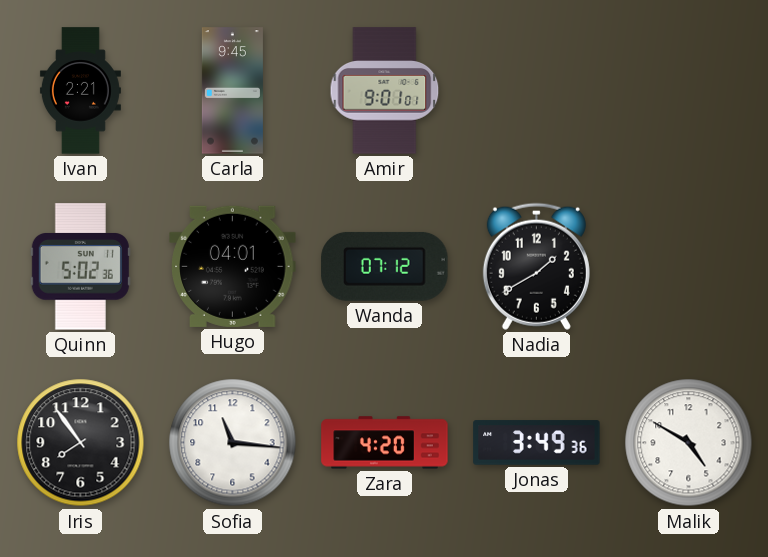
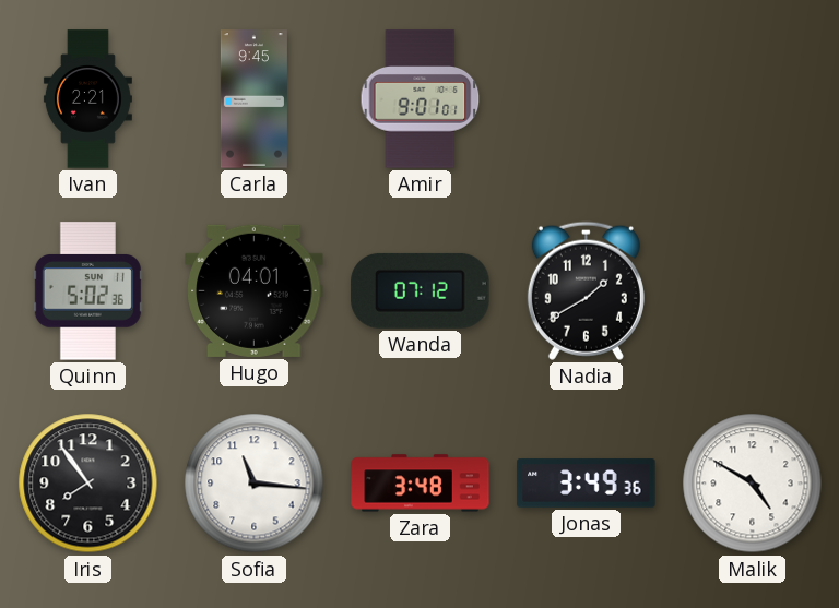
Zara: 4:20 -> 3:48
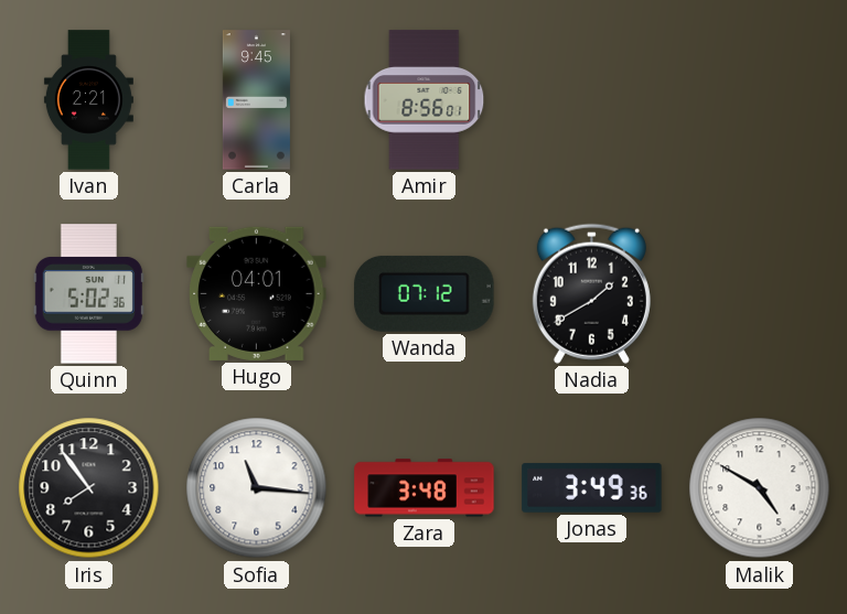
Amir: 9:01 -> 8:56
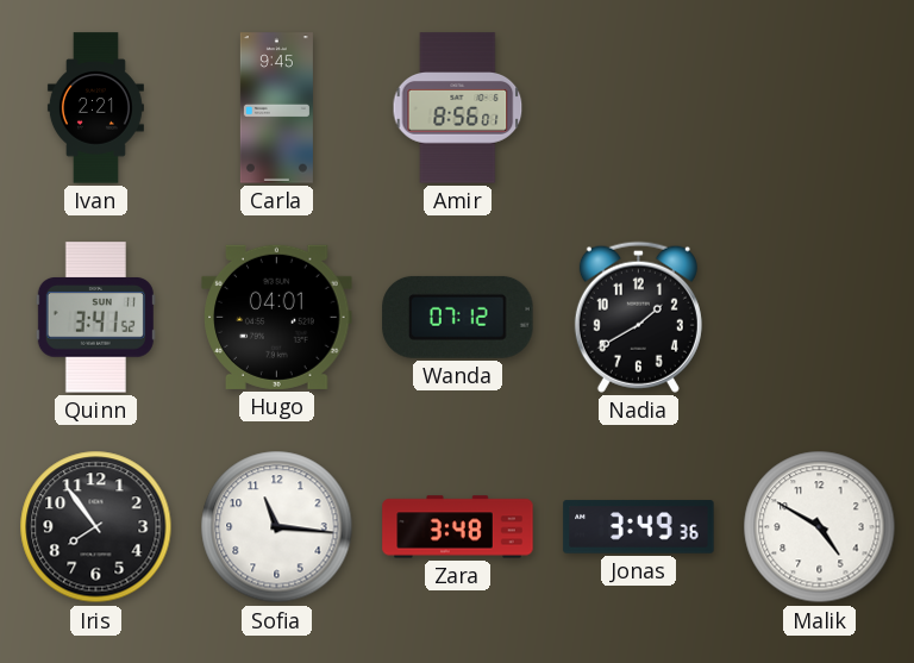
Quinn: 5:02 -> 3:41
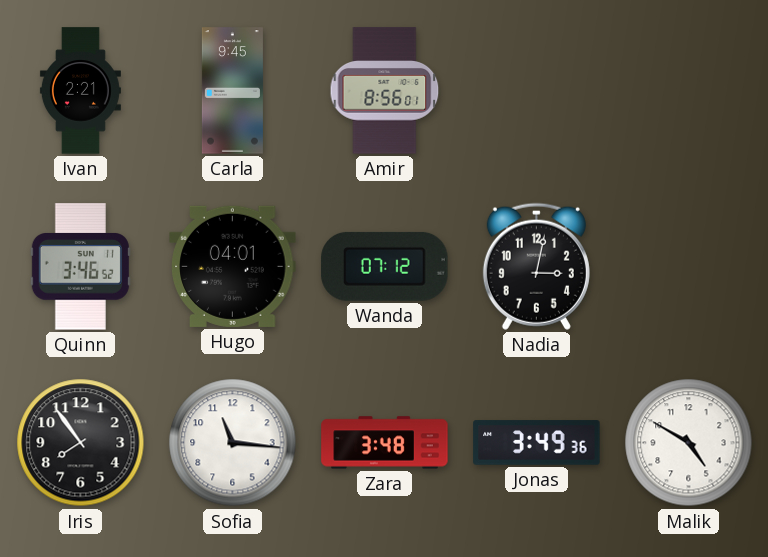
Quinn: 3:41 -> 3:46
Nadia: 1:40 -> 3:02
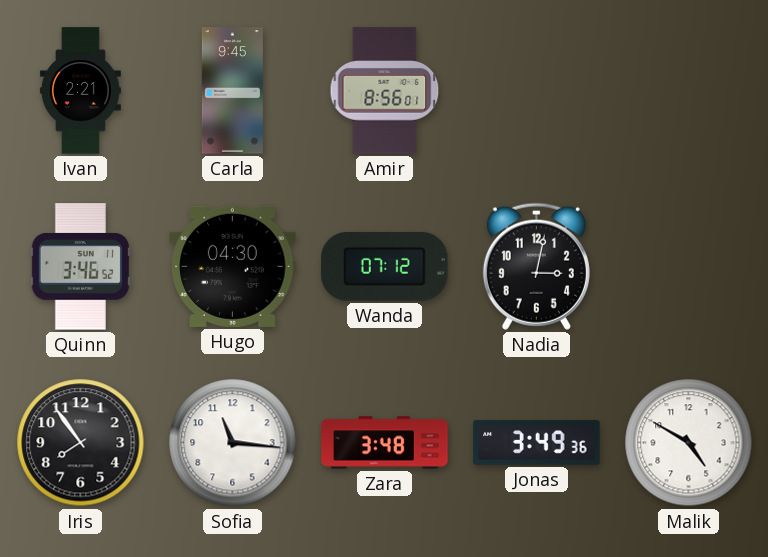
Hugo: 04:01 -> 04:30
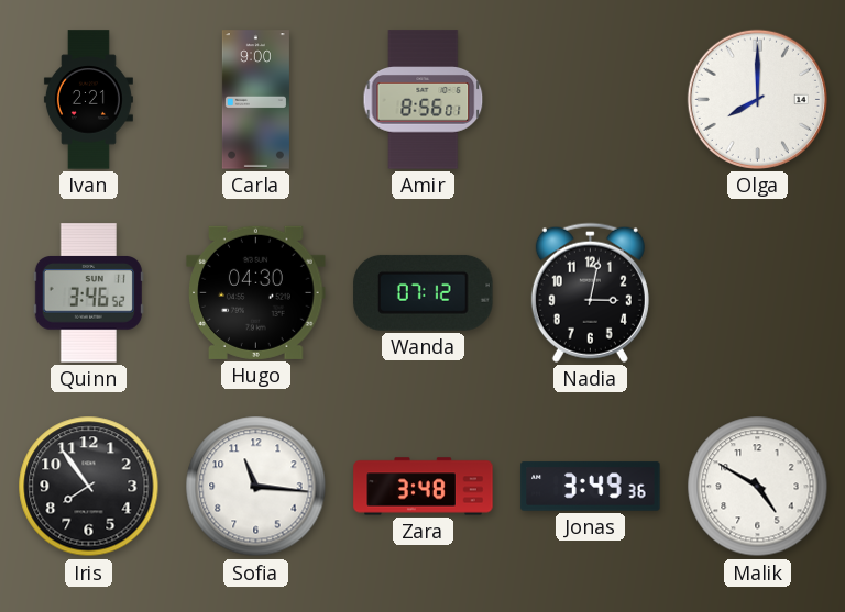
Carla: 9:45 -> 9:00
Olga: none -> 8:00
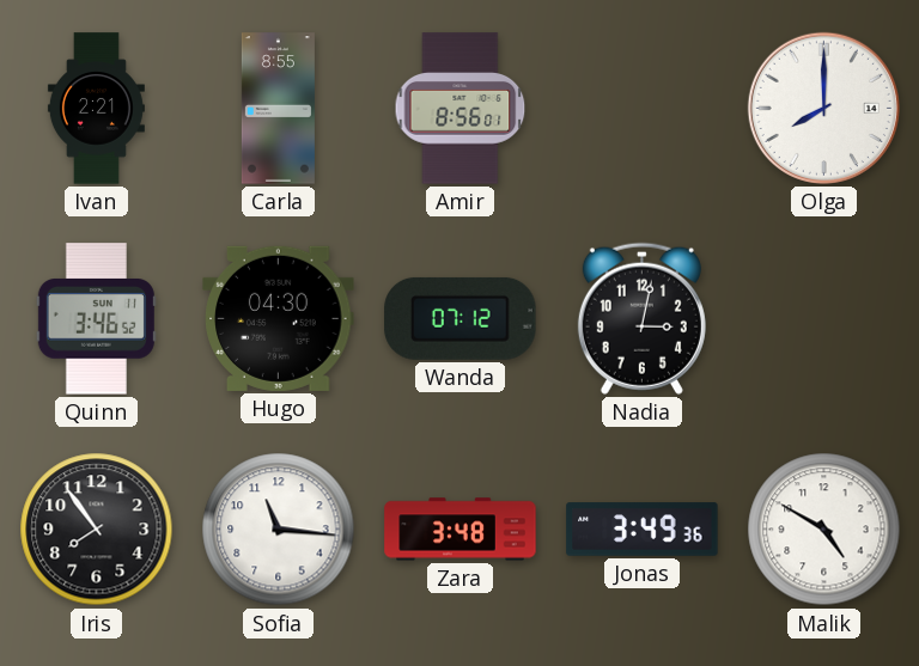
Carla: 9:00 -> 8:55
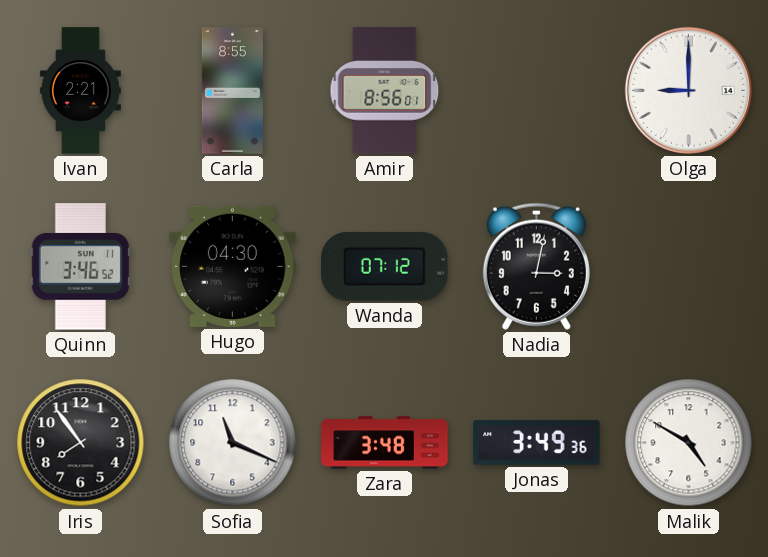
Olga: 8:00 -> 9:00
Sofia: 11:16 -> 11:19
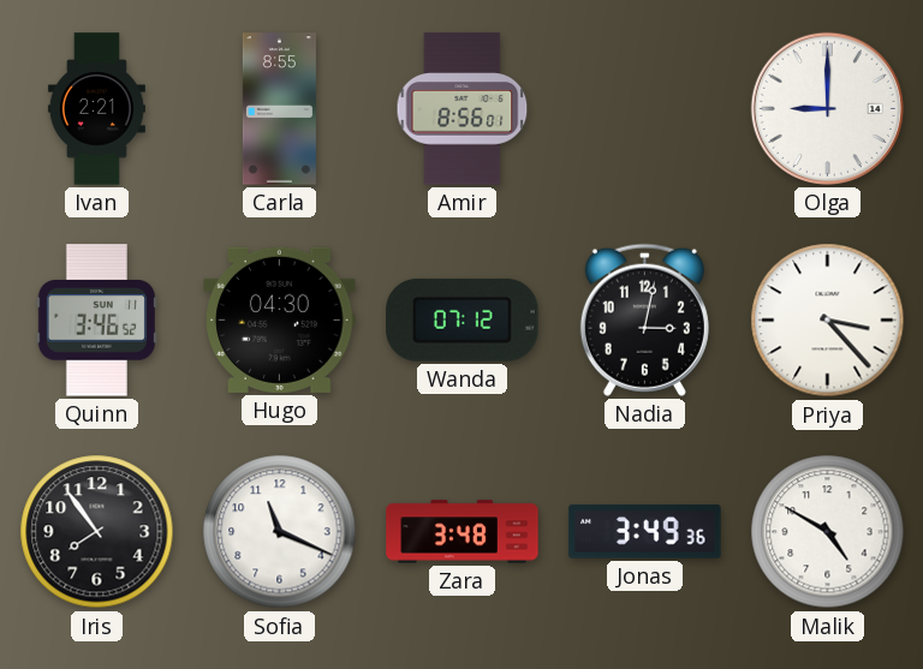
Priya: none -> 3:23
